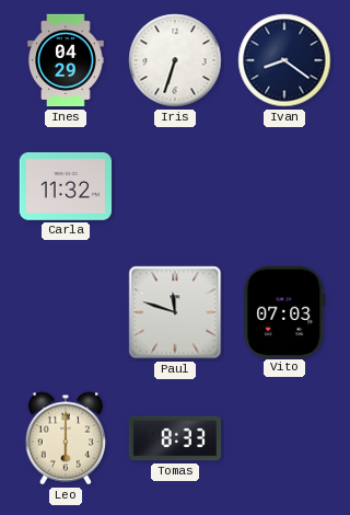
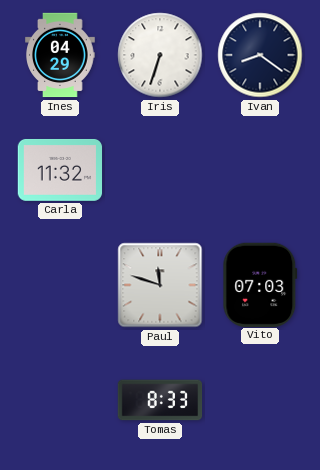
Leo: 6:00 -> none
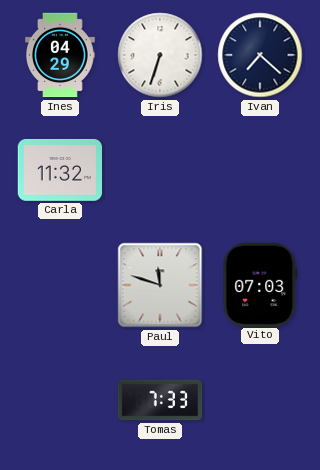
Ivan: 8:21 -> 7:22
Tomas: 8:33 -> 7:33
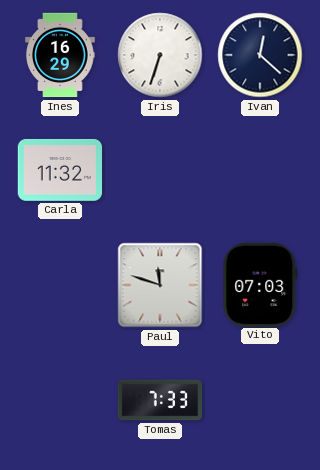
Ines: 04:29 -> 16:29
Ivan: 7:22 -> 12:22
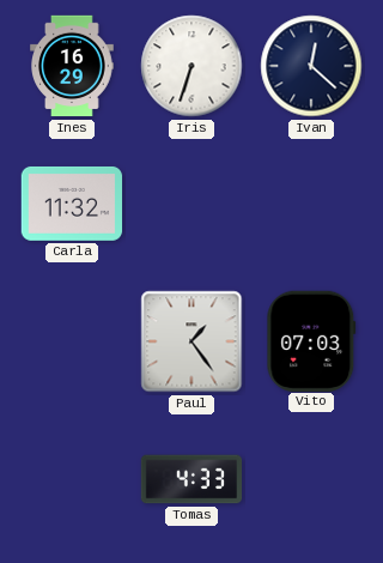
Paul: 11:48 -> 1:24
Tomas: 7:33 -> 4:33
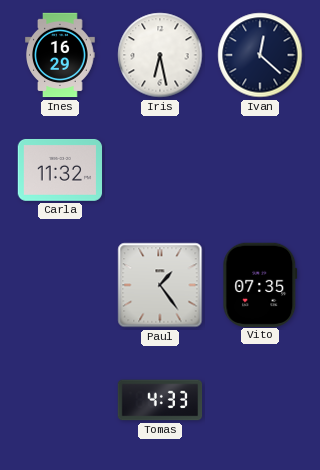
Iris: 6:33 -> 6:28
Vito: 07:03 -> 07:35
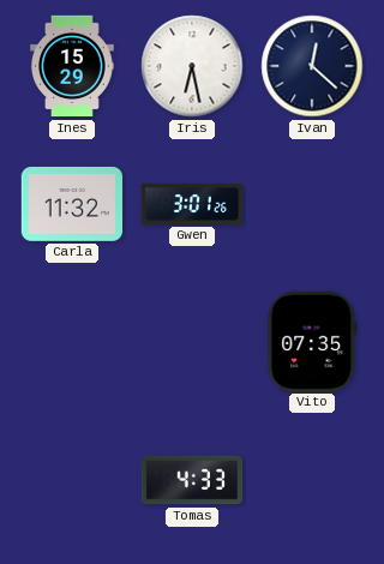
Ines: 16:29 -> 15:29
Gwen: none -> 3:01
Paul: 1:24 -> none
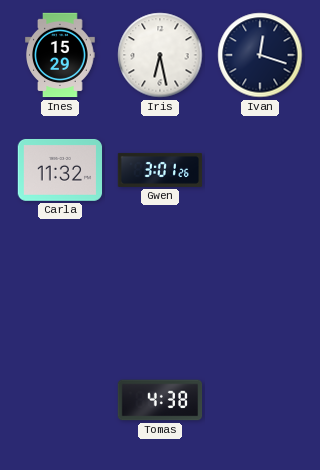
Ivan: 12:22 -> 12:18
Vito: 07:35 -> none
Tomas: 4:33 -> 4:38
